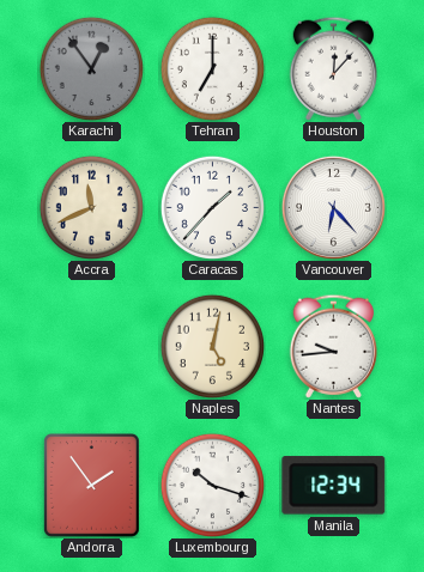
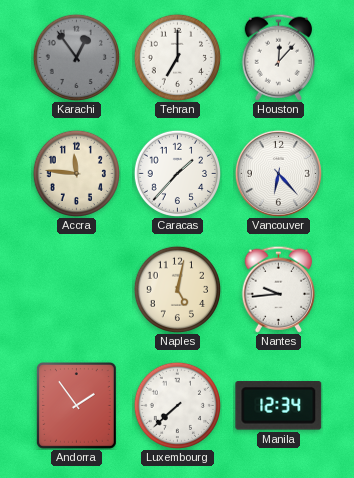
Accra: 11:41 -> 11:46
Luxembourg: 10:18 -> 7:38
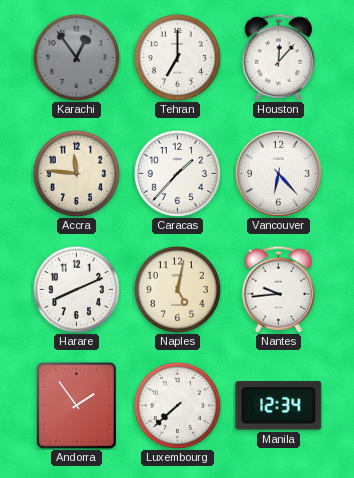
Harare: none -> 8:11
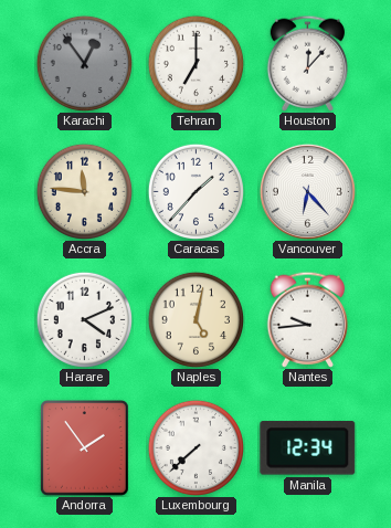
Harare: 8:11 -> 4:11
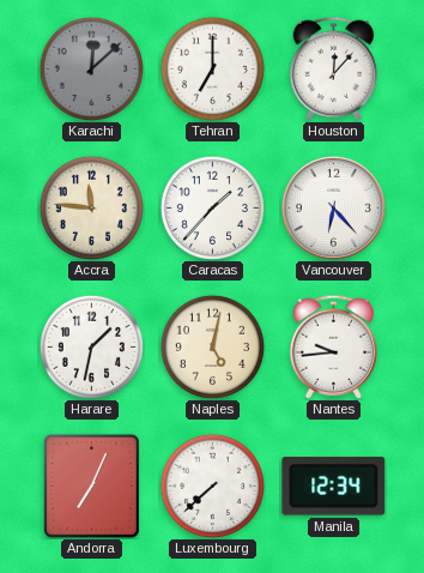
Karachi: 12:54 -> 12:08
Harare: 4:11 -> 1:32
Andorra: 1:54 -> 7:04
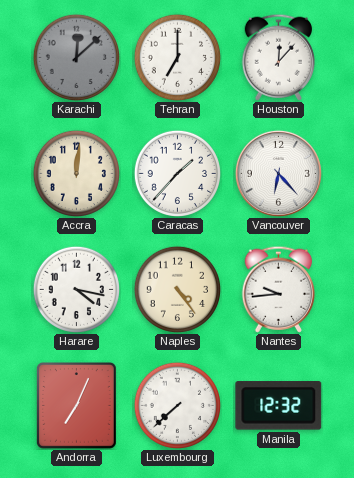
Accra: 11:46 -> 12:01
Harare: 1:32 -> 4:17
Naples: 5:02 -> 4:24
Manila: 12:34 -> 12:32
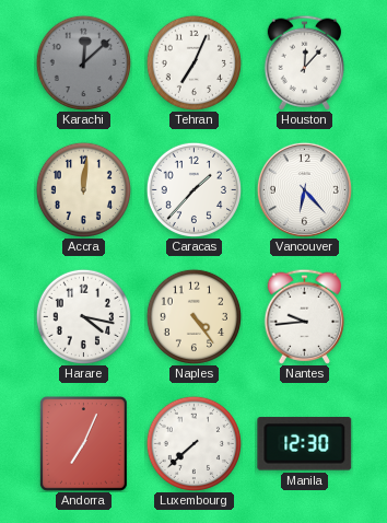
Tehran: 7:00 -> 7:04
Manila: 12:32 -> 12:30
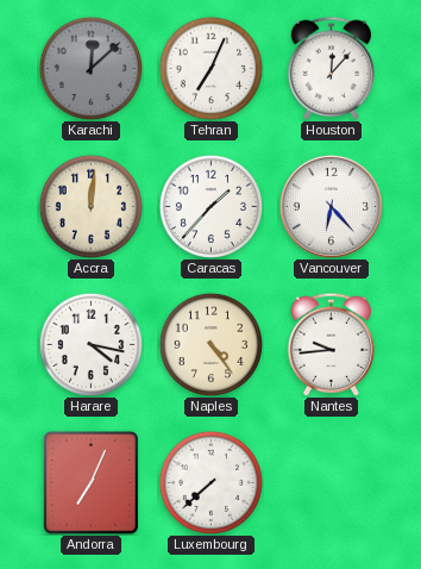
Manila: 12:30 -> none
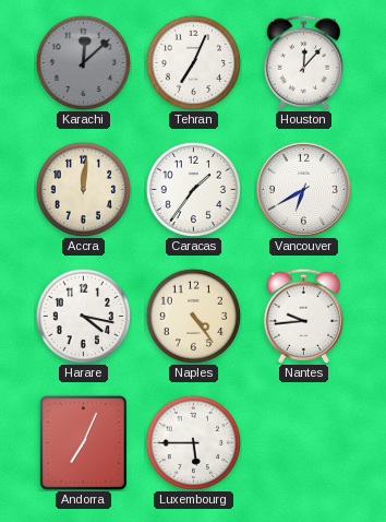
Caracas: 1:37 -> 1:36
Vancouver: 6:23 -> 6:40
Luxembourg: 7:38 -> 5:45
